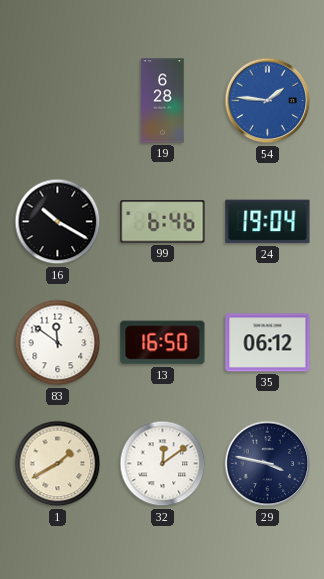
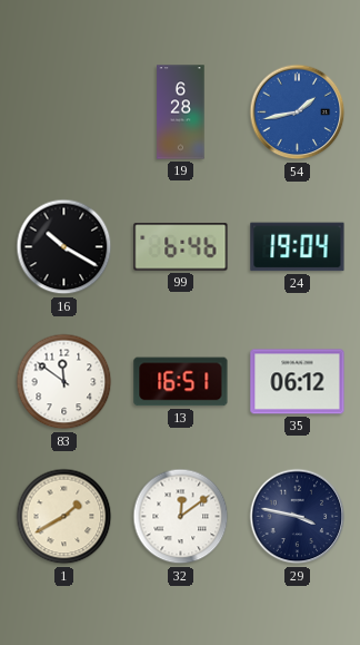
54: 1:46 -> 1:43
13: 16:50 -> 16:51
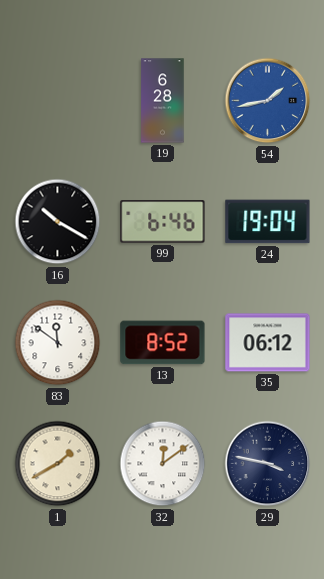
13: 16:51 -> 8:52
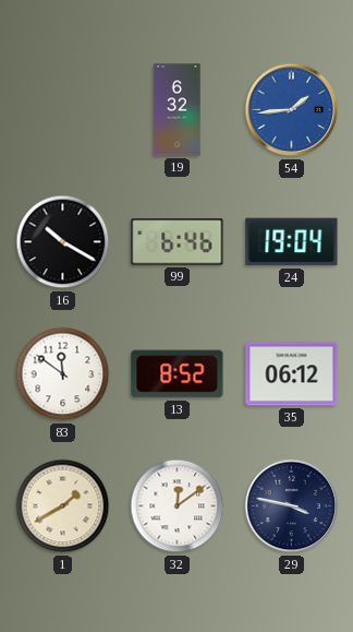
19: 6:28 -> 6:32
54: 1:43 -> 1:44
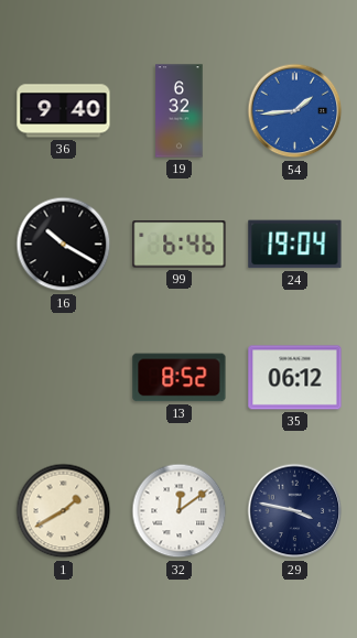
36: none -> 9:40
83: 11:51 -> none
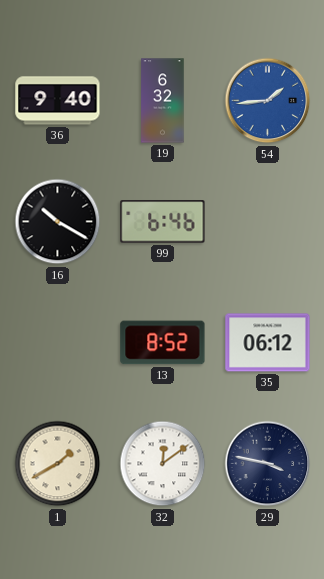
24: 19:04 -> none
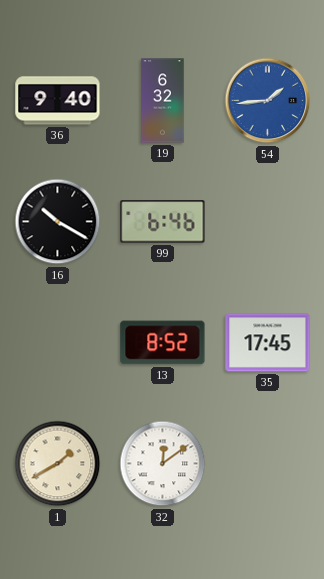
35: 06:12 -> 17:45
29: 3:47 -> none
